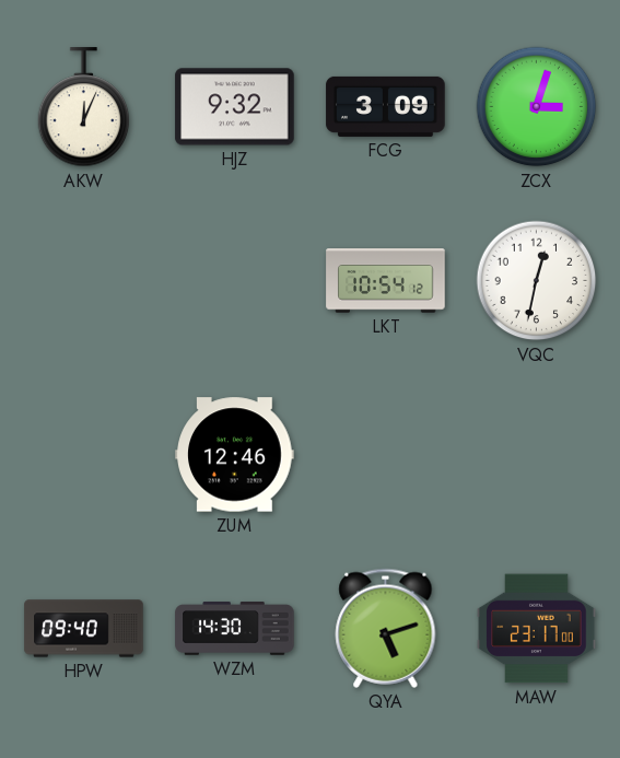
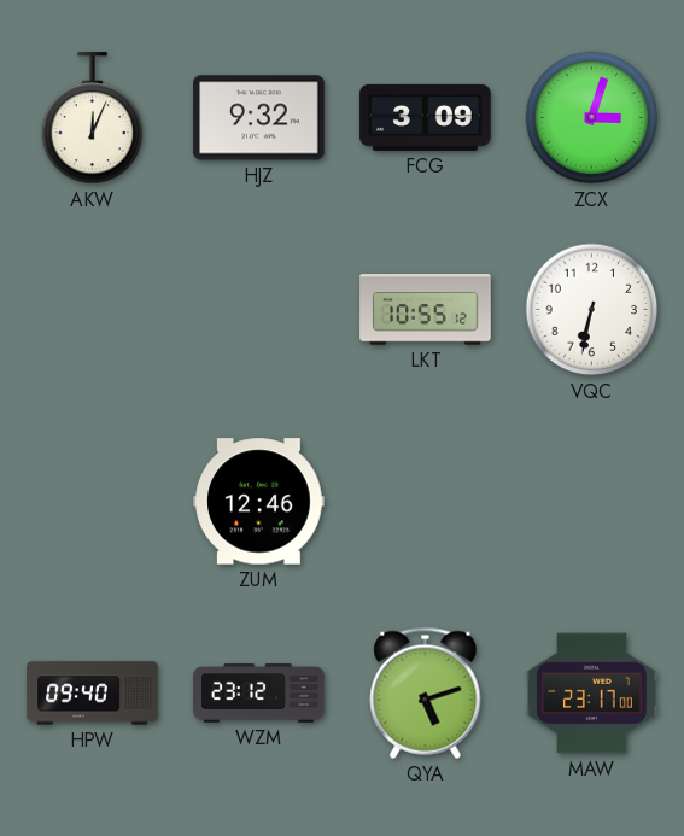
LKT: 10:54 -> 10:55
VQC: 12:32 -> 6:32
WZM: 14:30 -> 23:12
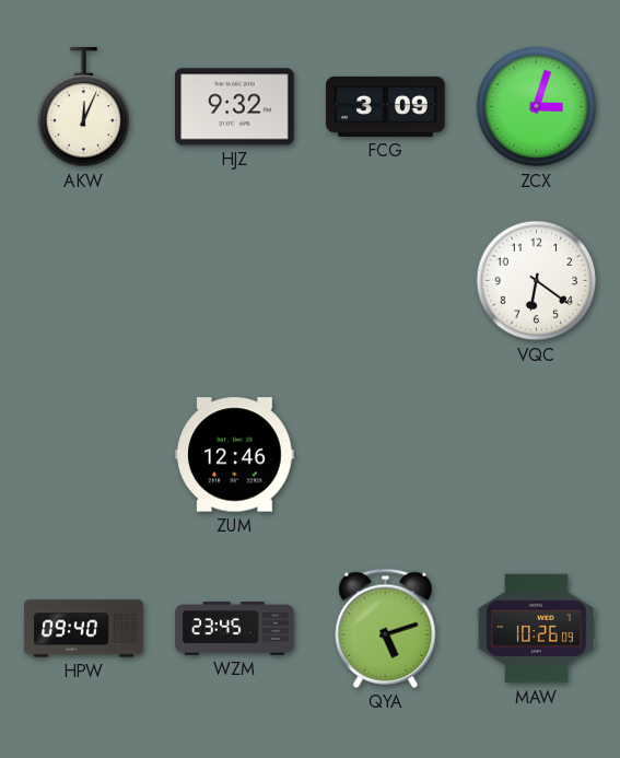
LKT: 10:55 -> none
VQC: 6:32 -> 6:21
WZM: 23:12 -> 23:45
MAW: 23:17 -> 10:26
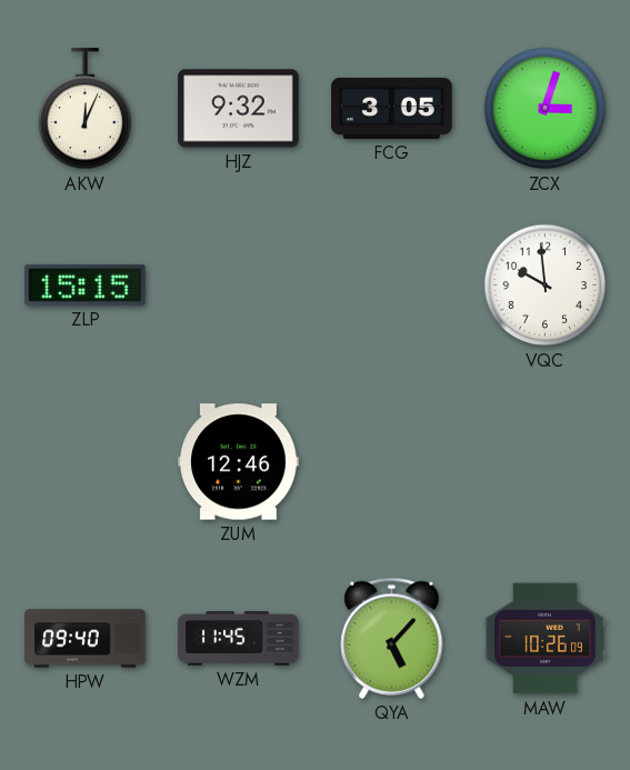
FCG: 3:09 -> 3:05
ZLP: none -> 15:15
VQC: 6:21 -> 9:59
WZM: 23:45 -> 11:45
QYA: 5:12 -> 5:07
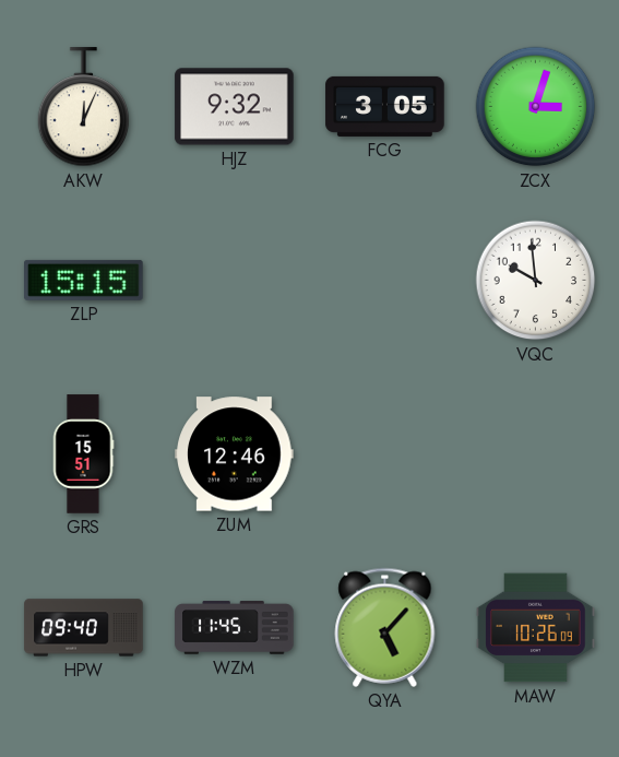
GRS: none -> 15:51
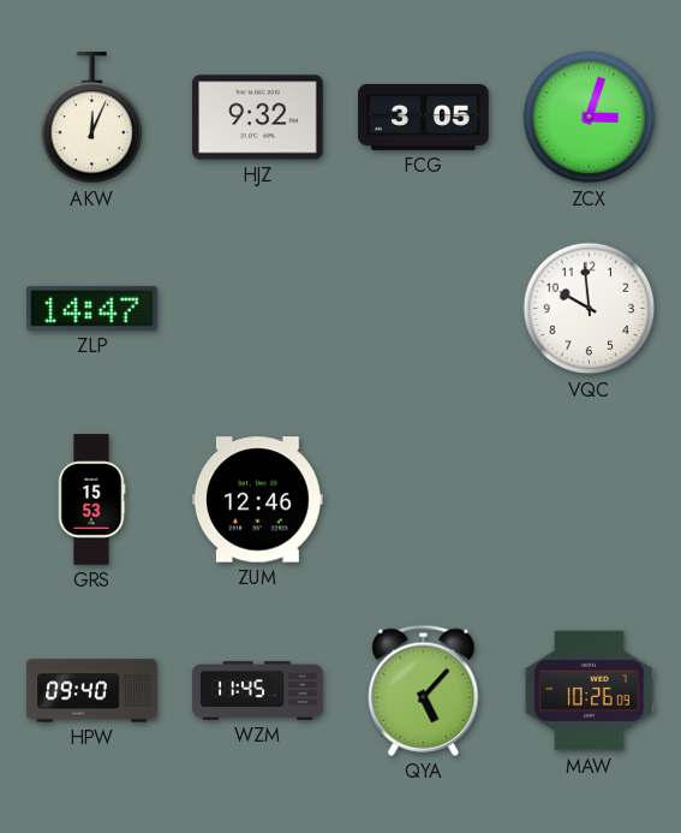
ZLP: 15:15 -> 14:47
GRS: 15:51 -> 15:53
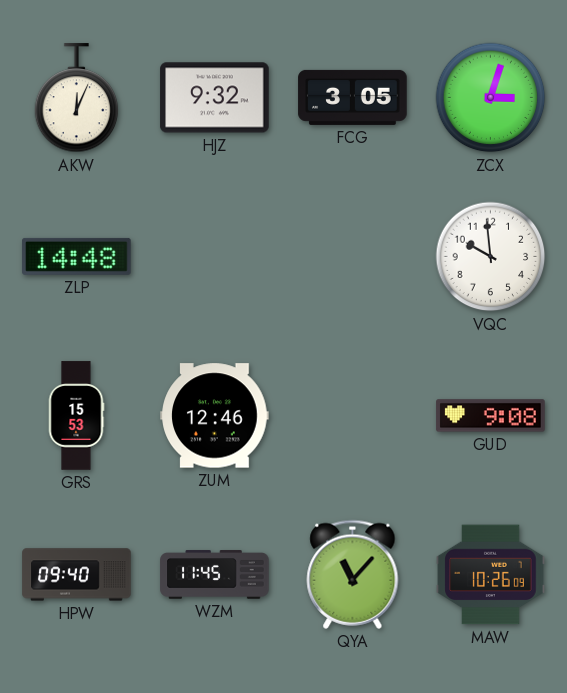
ZLP: 14:47 -> 14:48
GUD: none -> 9:08
QYA: 5:07 -> 11:07
